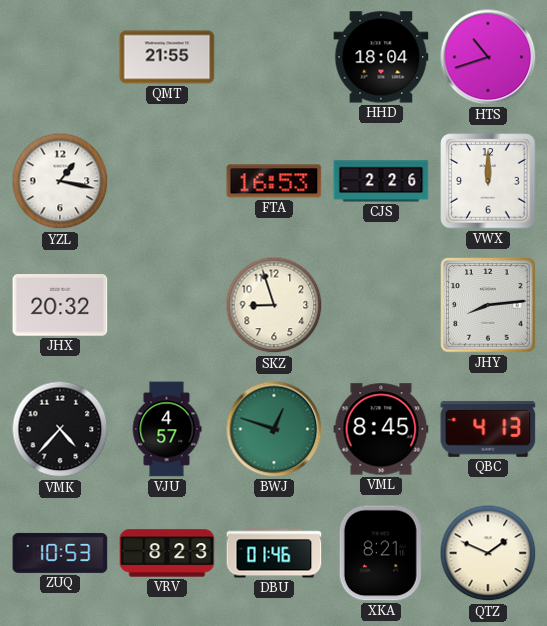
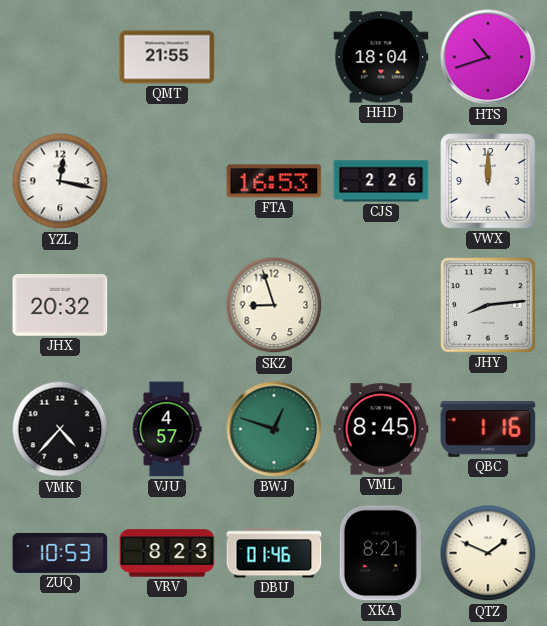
YZL: 1:17 -> 12:17
QBC: 4:13 -> 1:16
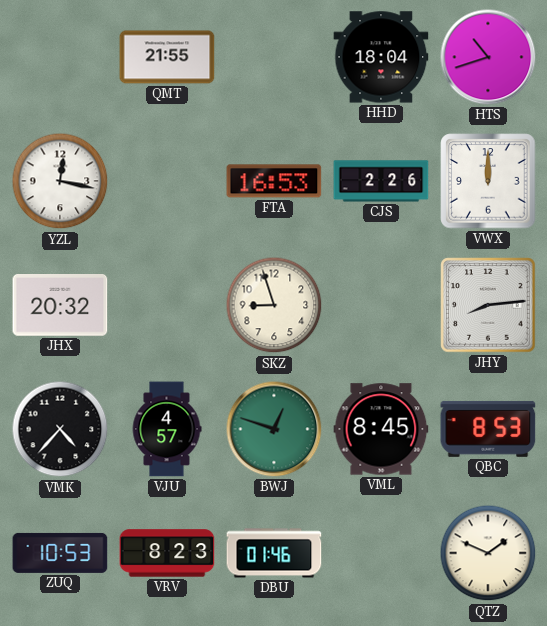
QBC: 1:16 -> 8:53
XKA: 8:21 -> none
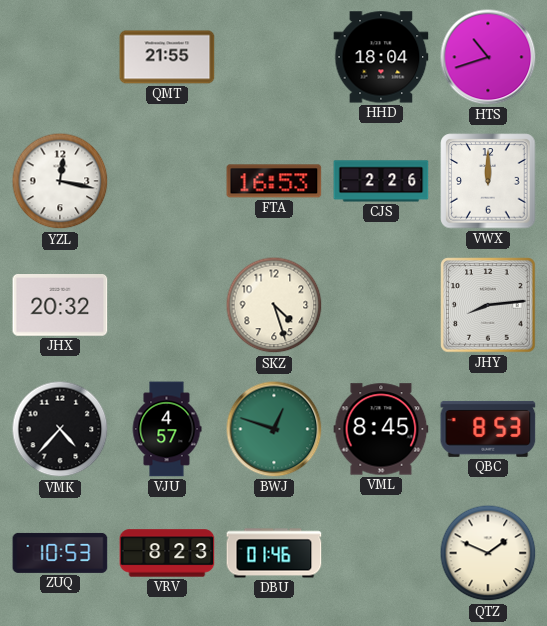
SKZ: 8:57 -> 4:27
